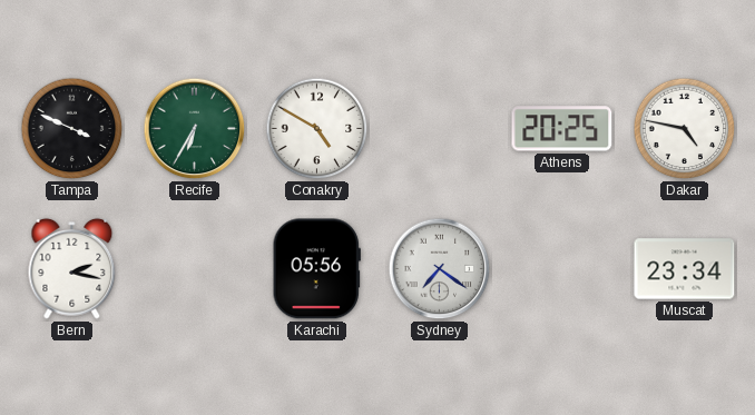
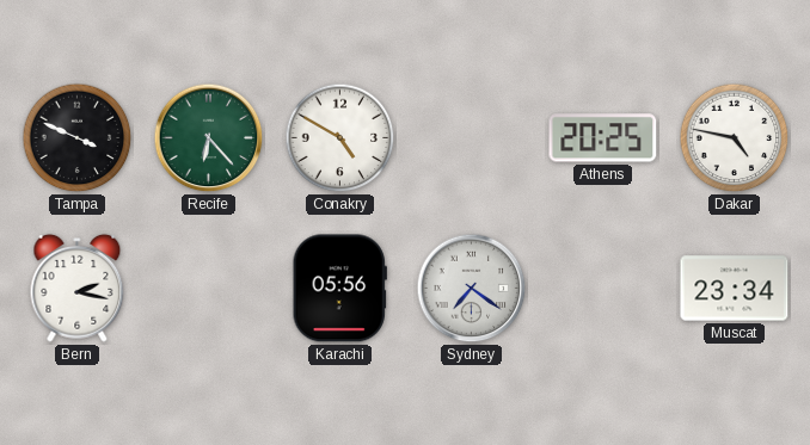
Recife: 6:35 -> 6:23
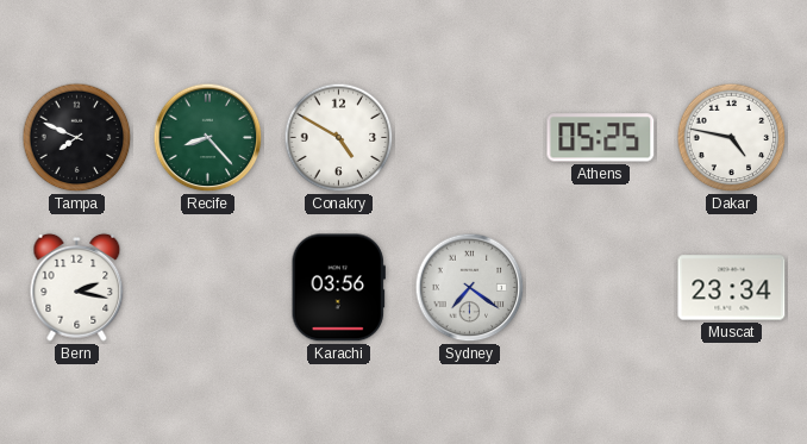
Tampa: 3:49 -> 7:49
Recife: 6:23 -> 8:23
Athens: 20:25 -> 05:25
Karachi: 05:56 -> 03:56
